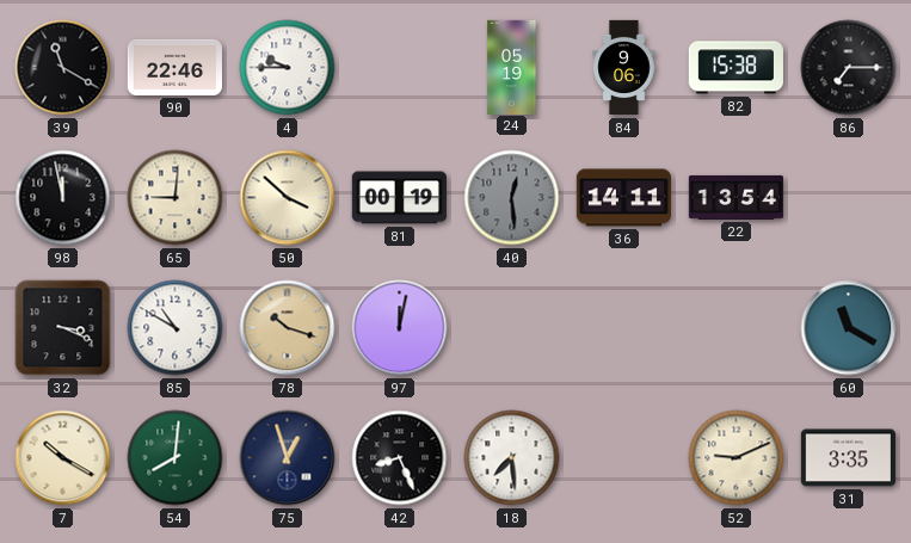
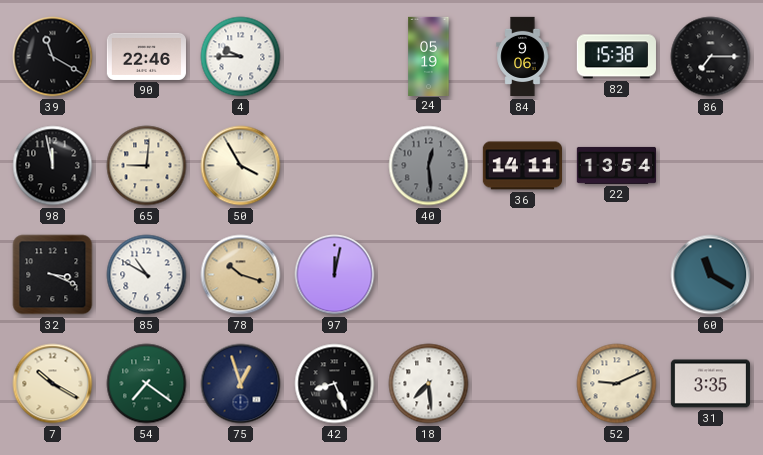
50: 3:52 -> 3:55
81: 00:19 -> none
54: 8:01 -> 7:21
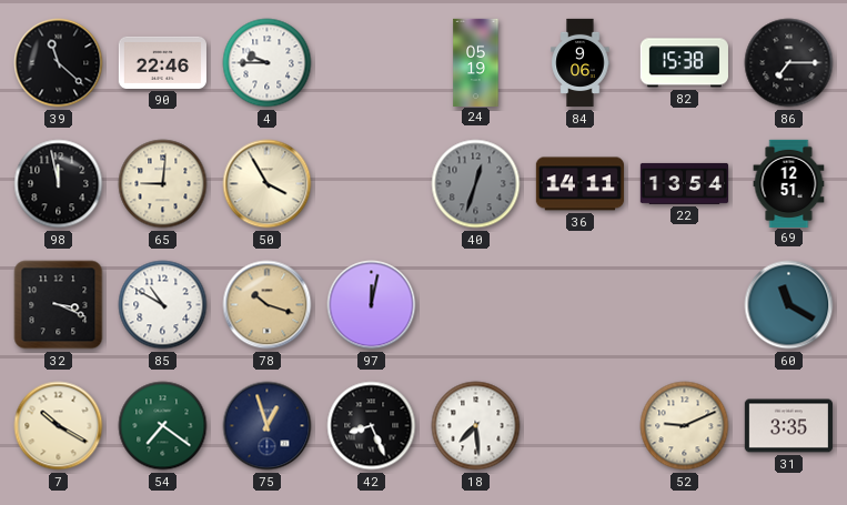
39: 11:20 -> 11:22
40: 12:29 -> 12:33
69: none -> 12:51
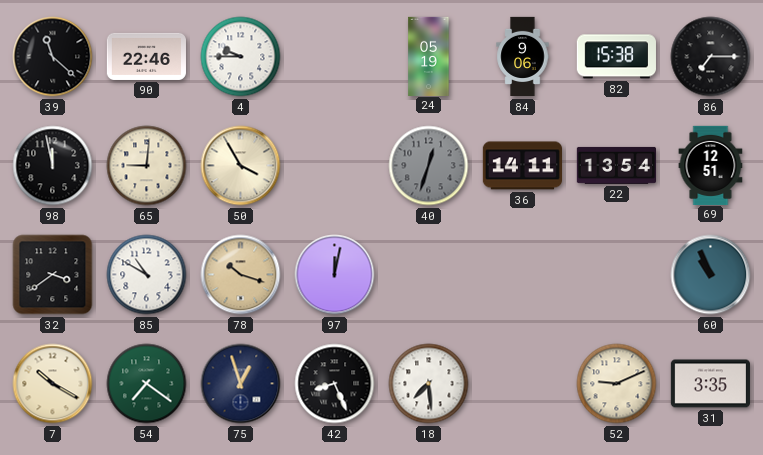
32: 3:19 -> 3:39
60: 11:20 -> 10:56
